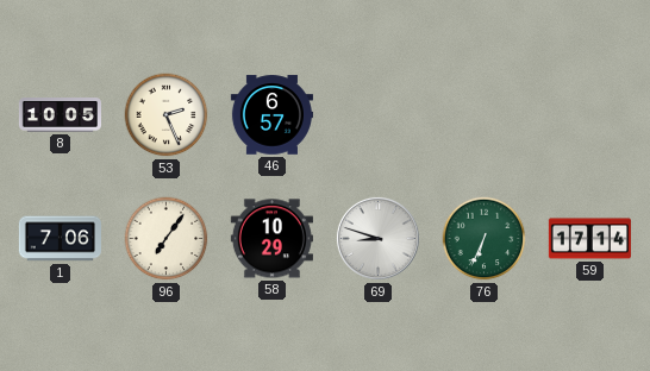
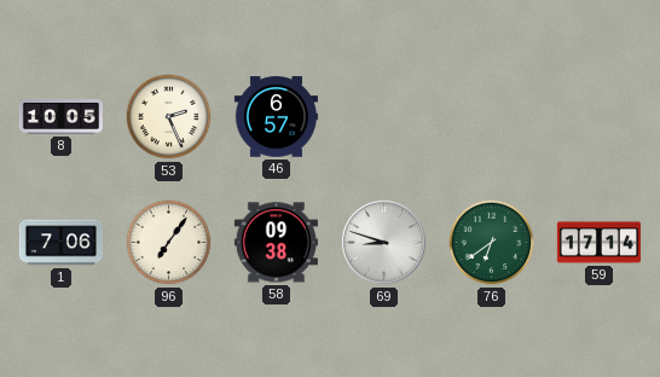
58: 10:29 -> 09:38
76: 6:34 -> 6:39
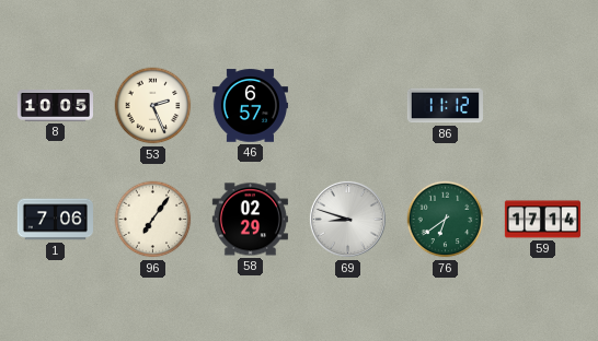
86: none -> 11:12
58: 09:38 -> 02:29
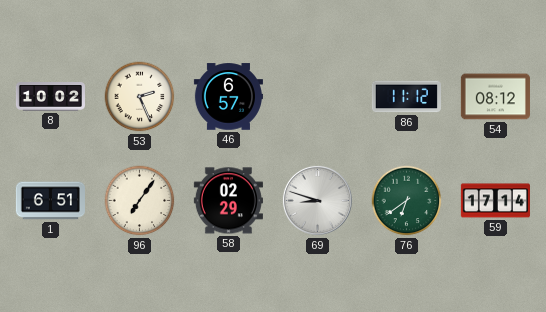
8: 10:05 -> 10:02
54: none -> 08:12
1: 7:06 -> 6:51
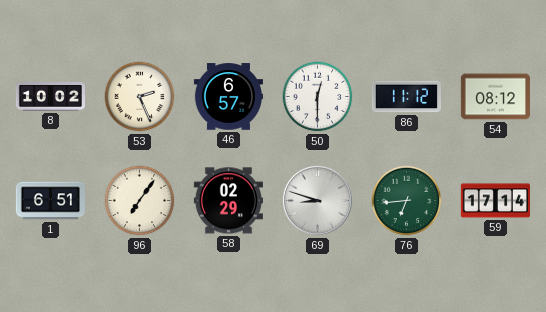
50: none -> 12:30
76: 6:39 -> 6:44
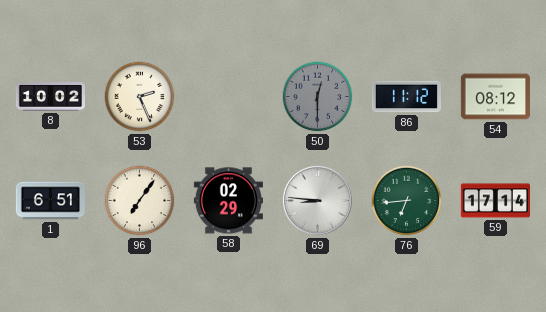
46: 6:57 -> none
50 dial: white -> grey
69: 8:48 -> 8:46
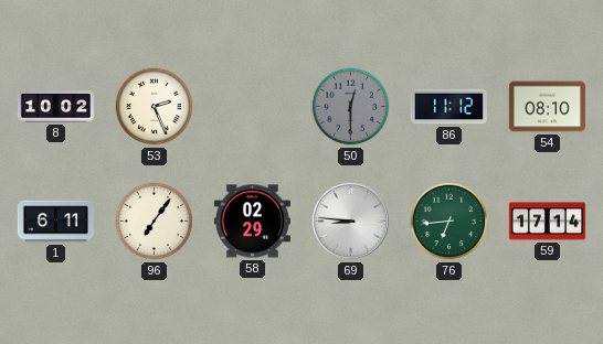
54: 08:12 -> 08:10
1: 6:51 -> 6:11
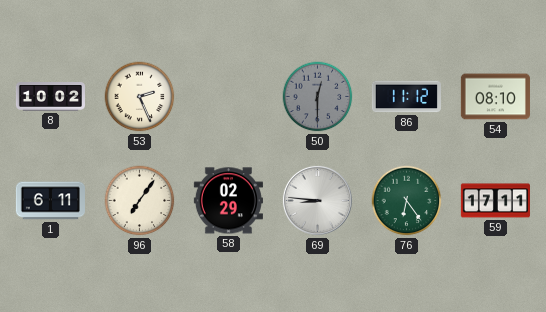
76: 6:44 -> 6:24
59: 17:14 -> 17:11
